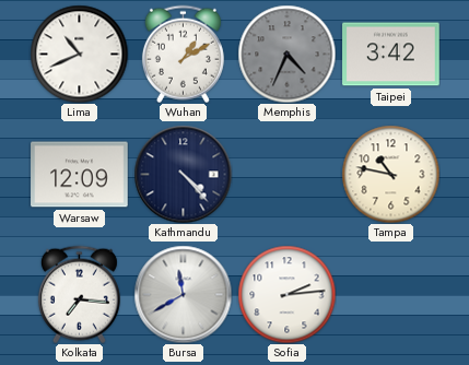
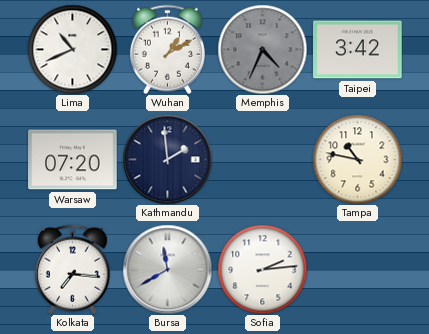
Warsaw: 12:09 -> 07:20
Kathmandu: 4:23 -> 1:59
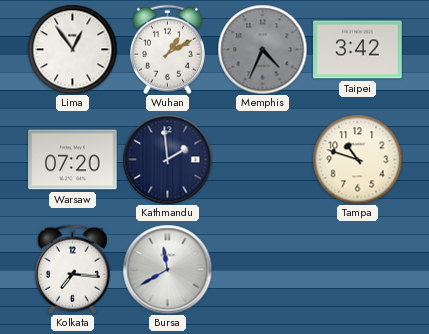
Lima: 10:41 -> 12:54
Tampa: 10:47 -> 10:48
Sofia: 2:14 -> none
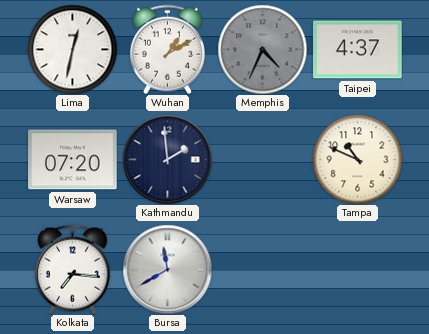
Lima: 12:54 -> 12:32
Taipei: 3:42 -> 4:37
Tampa: 10:48 -> 10:49
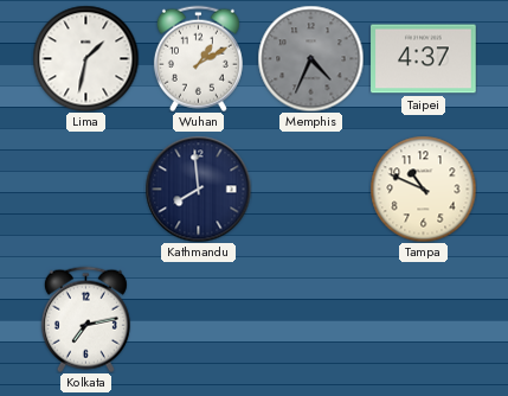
Lima: 12:32 -> 1:32
Warsaw: 07:20 -> none
Kathmandu: 1:59 -> 7:59
Kolkata: 7:16 -> 7:13
Bursa: 11:40 -> none
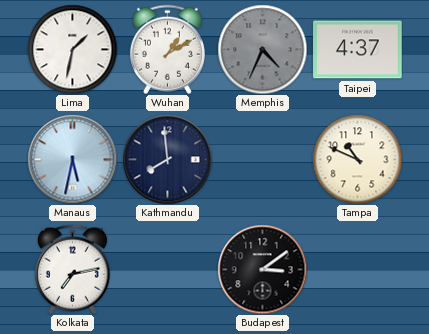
Manaus: none -> 5:32
Budapest: none -> 3:09
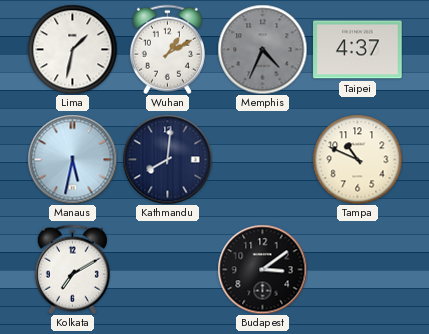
Kathmandu: 7:59 -> 8:01
Kolkata: 7:13 -> 7:10
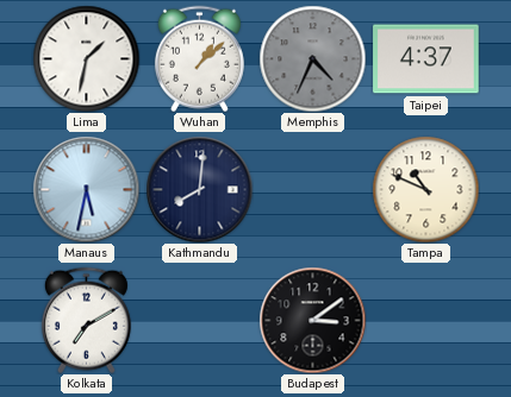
Wuhan: 1:10 -> 1:08
